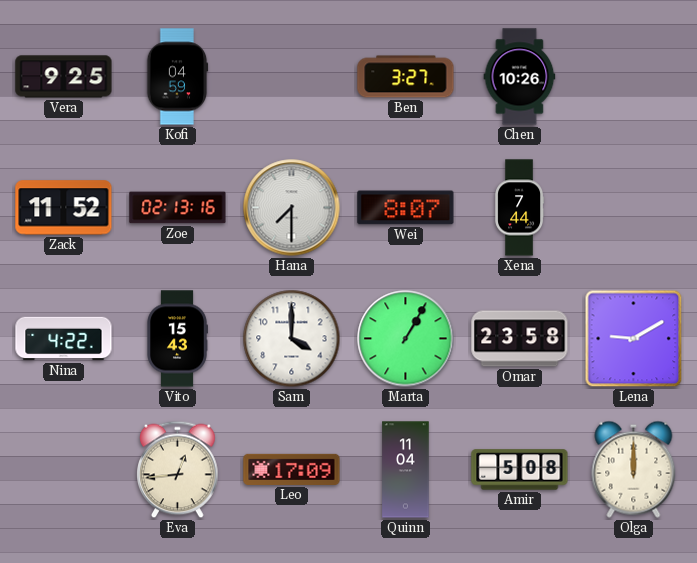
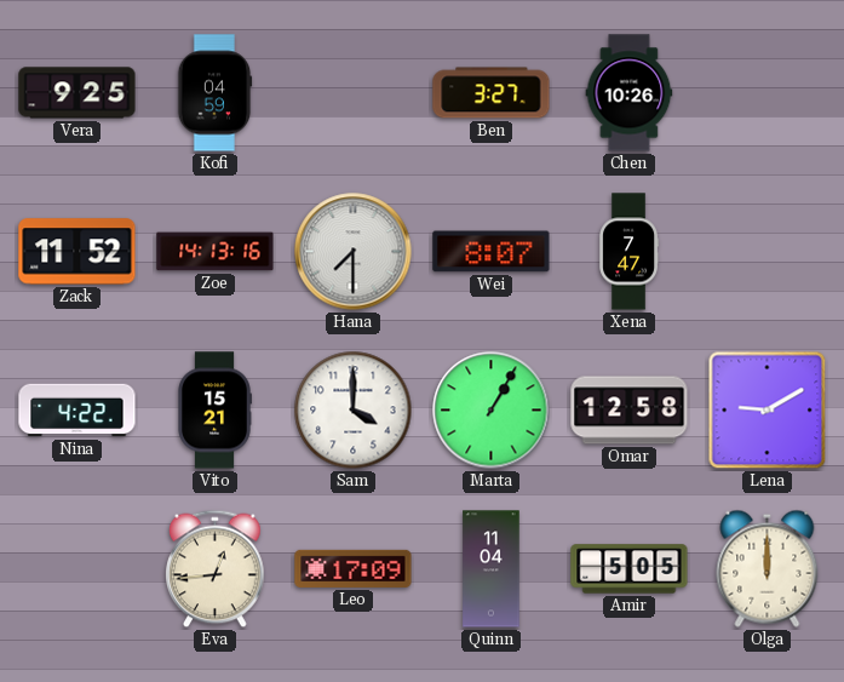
Zoe: 02:13 -> 14:13
Xena: 7:44 -> 7:47
Vito: 15:43 -> 15:21
Omar: 23:58 -> 12:58
Amir: 5:08 -> 5:05
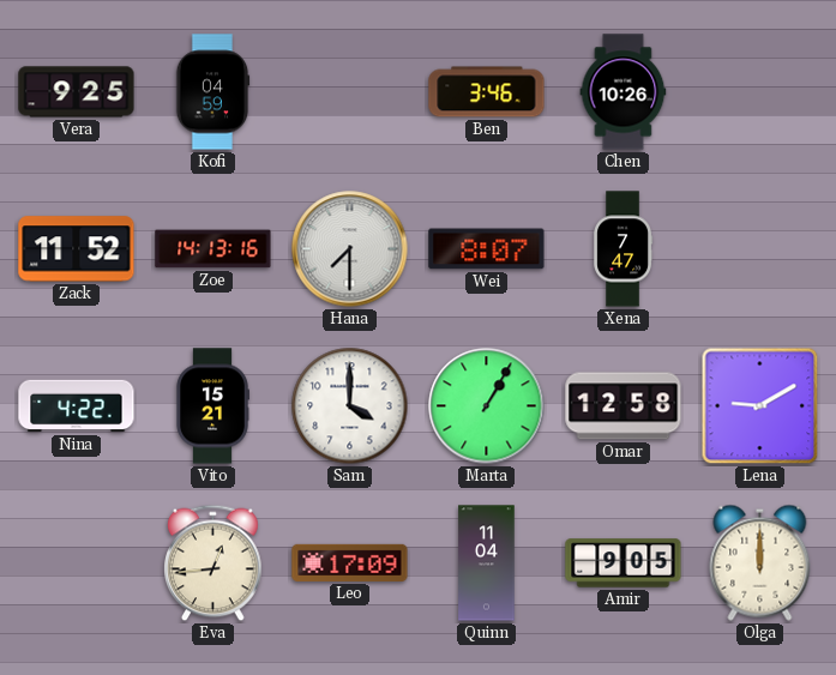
Ben: 3:27 -> 3:46
Amir: 5:05 -> 9:05
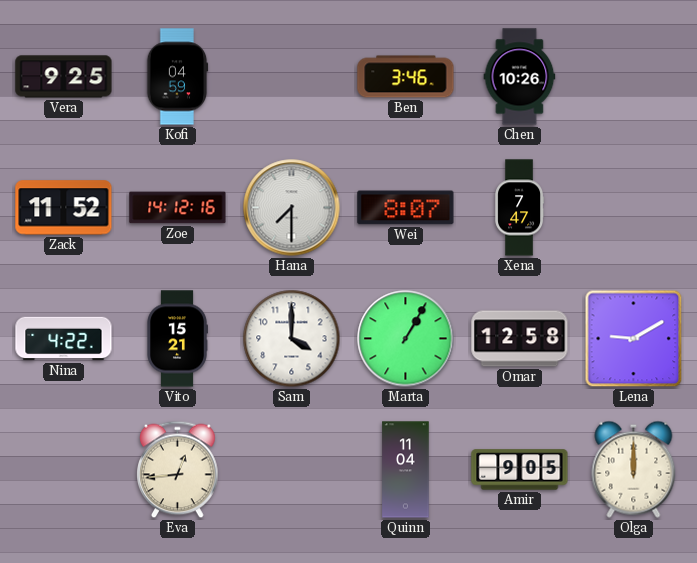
Zoe: 14:13 -> 14:12
Leo: 17:09 -> none
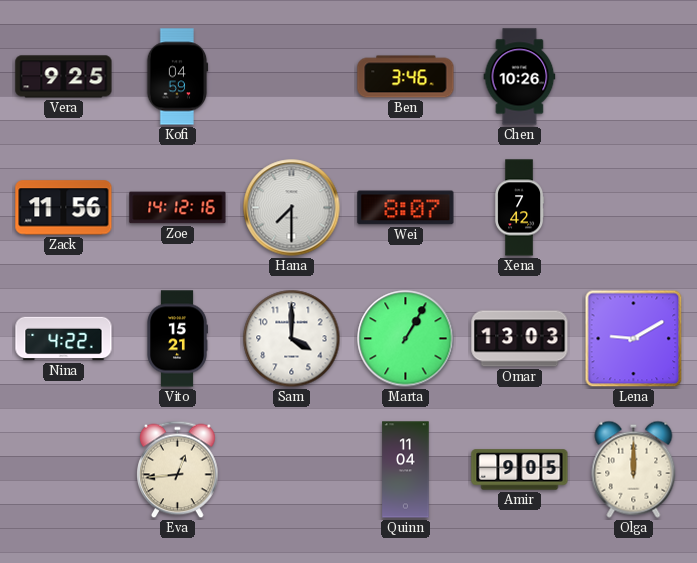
Zack: 11:52 -> 11:56
Xena: 7:47 -> 7:42
Omar: 12:58 -> 13:03
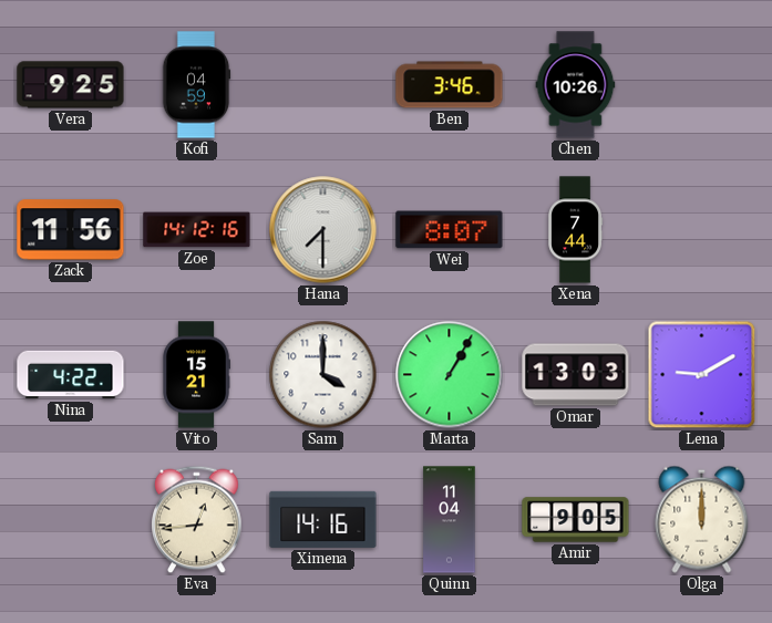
Xena: 7:42 -> 7:44
Ximena: none -> 14:16
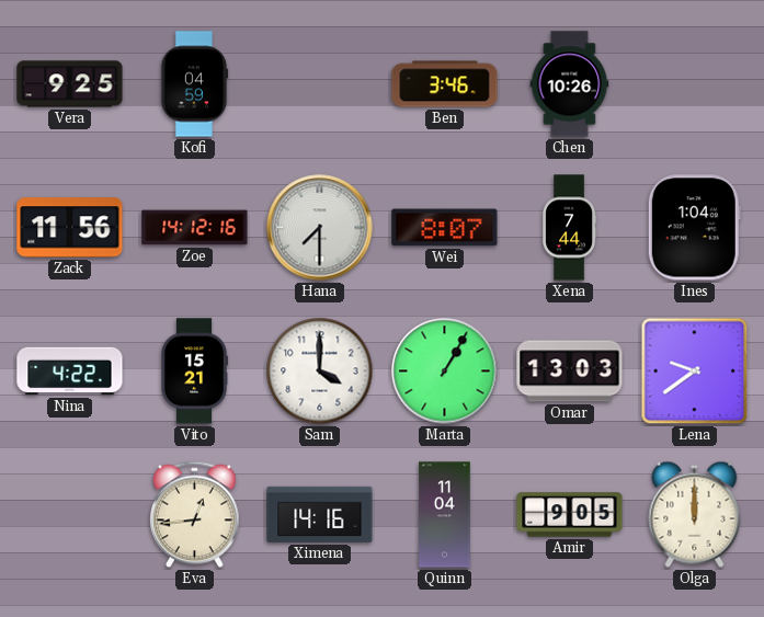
Ines: none -> 1:04
Lena: 9:10 -> 9:39
